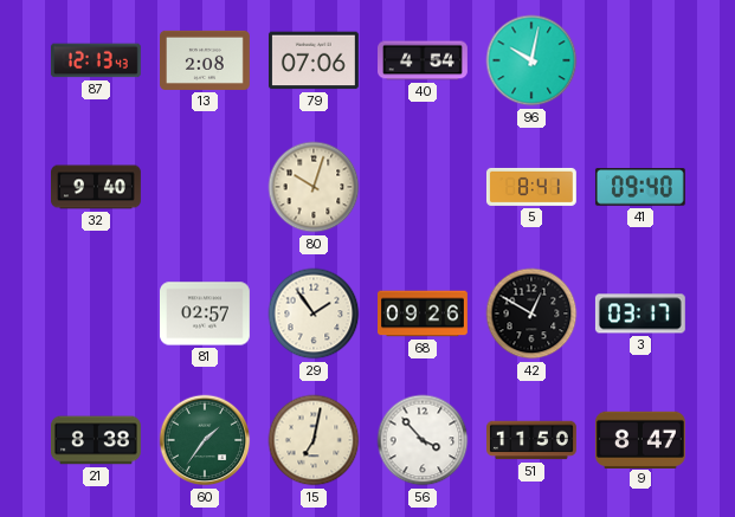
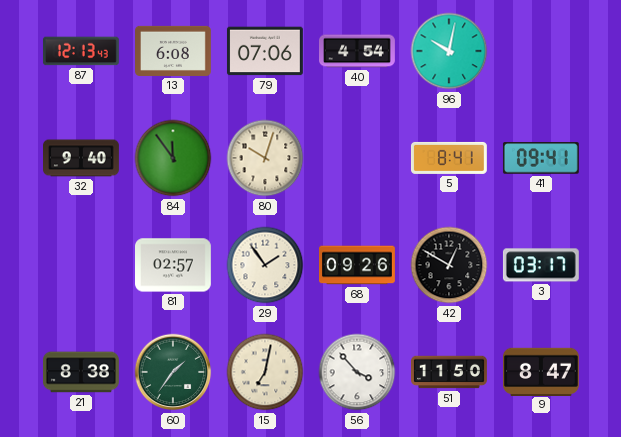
13: 2:08 -> 6:08
84: none -> 11:54
41: 09:40 -> 09:41
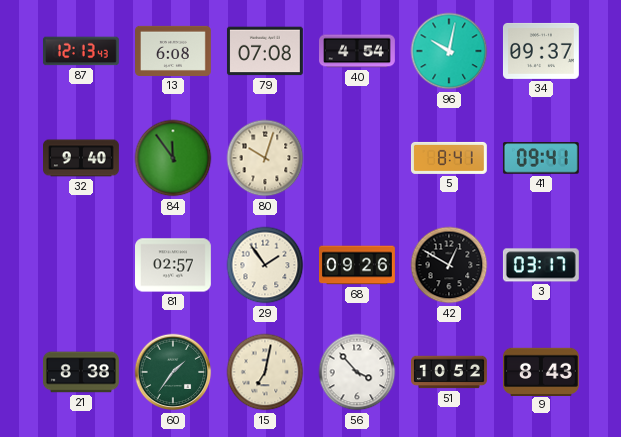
79: 07:06 -> 07:08
34: none -> 09:37
51: 11:50 -> 10:52
9: 8:47 -> 8:43
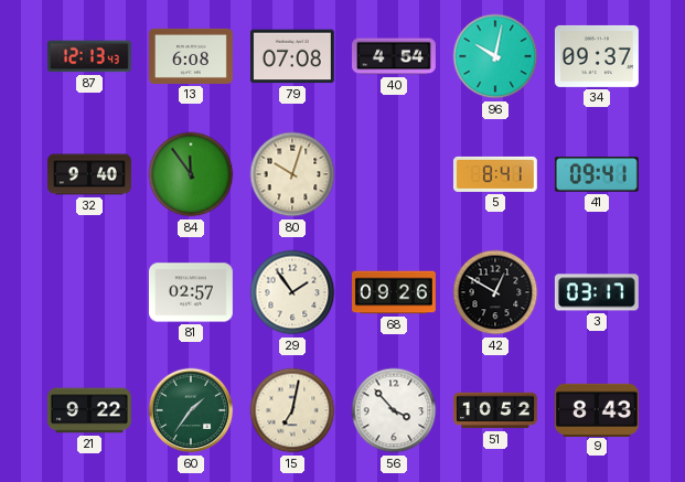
21: 8:38 -> 9:22
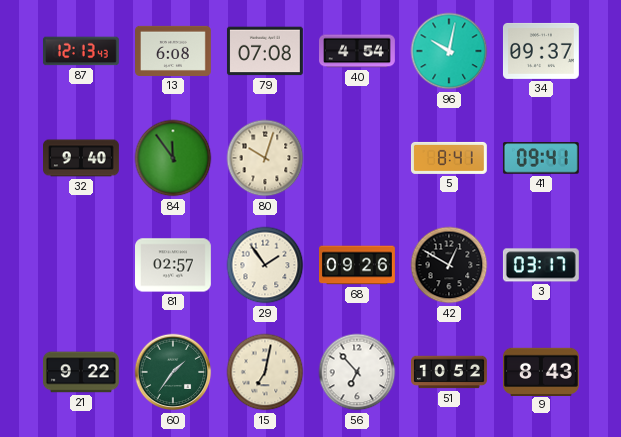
56: 3:53 -> 6:53
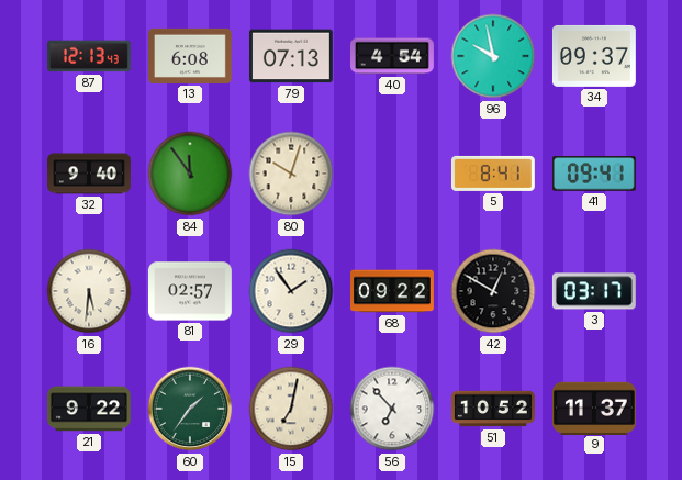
79: 07:08 -> 07:13
96: 10:02 -> 9:58
16: none -> 5:31
68: 09:26 -> 09:22
9: 8:43 -> 11:37
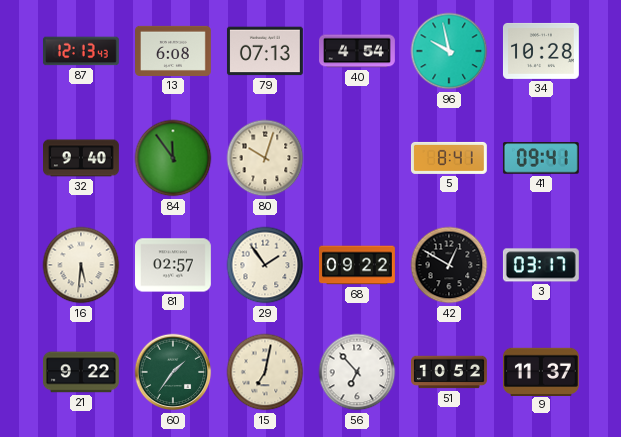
34: 09:37 -> 10:28
